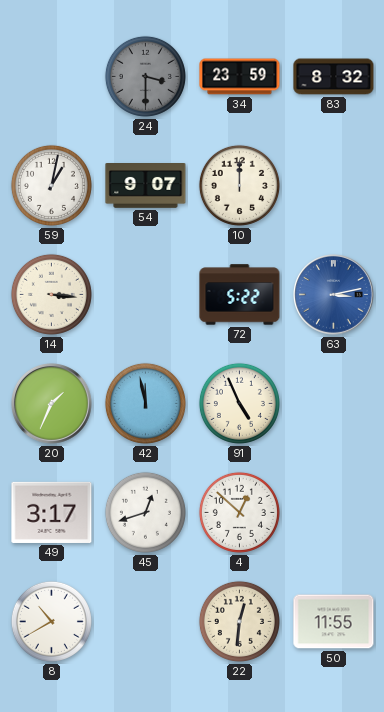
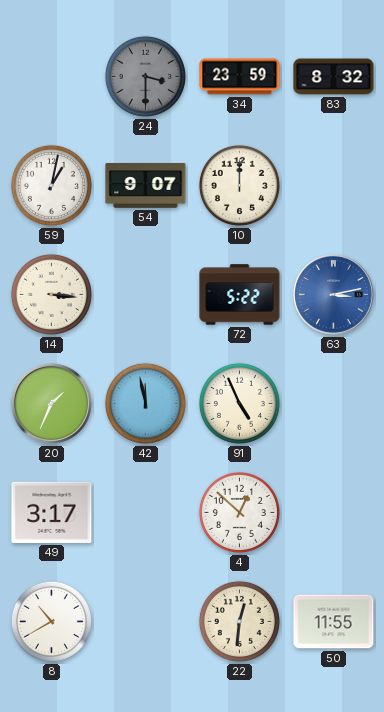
45: 12:42 -> none
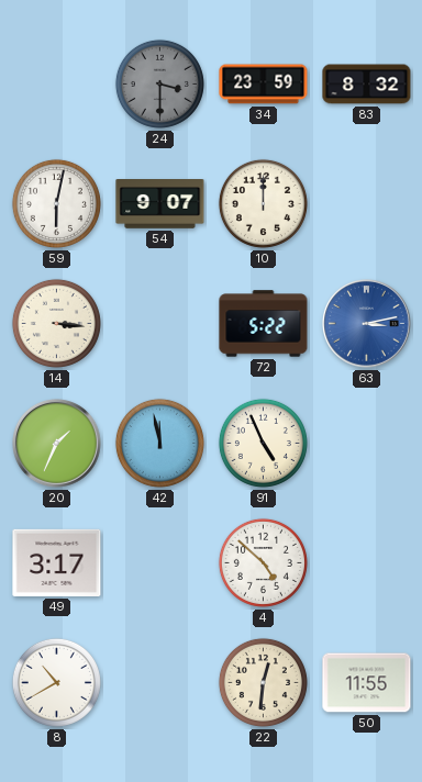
59: 1:02 -> 6:02
4: 12:52 -> 4:52
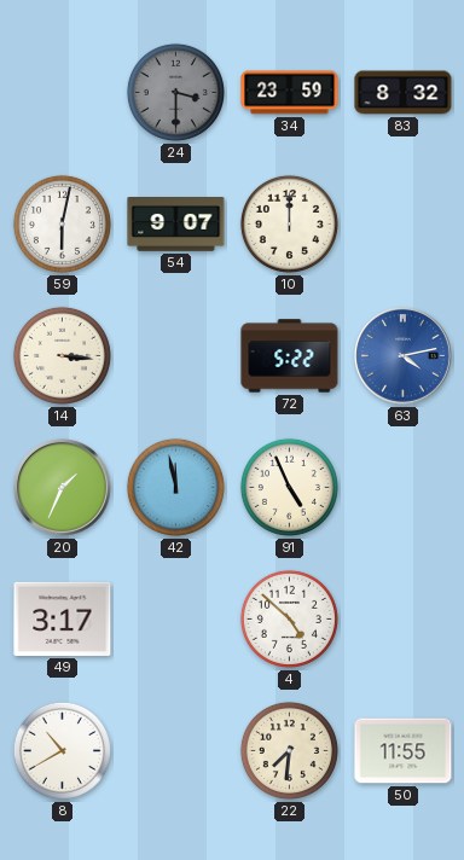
63: 3:13 -> 4:13
22: 12:31 -> 7:31
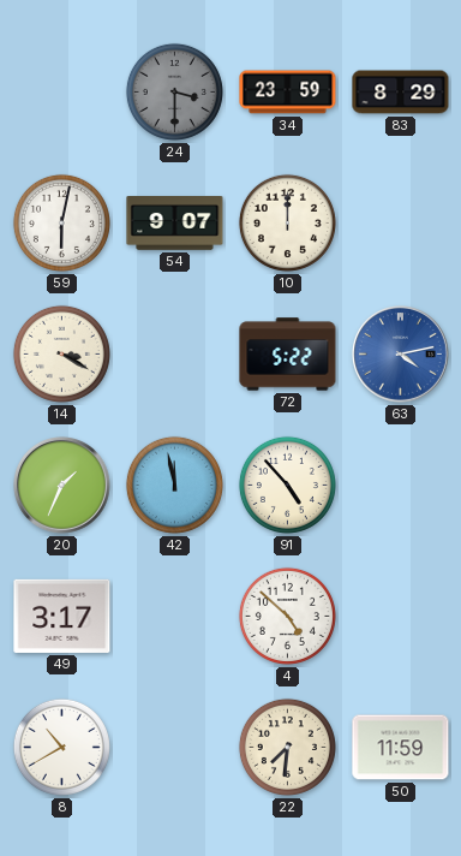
83: 8:32 -> 8:29
14: 3:16 -> 3:20
91: 4:56 -> 4:53
50: 11:55 -> 11:59
